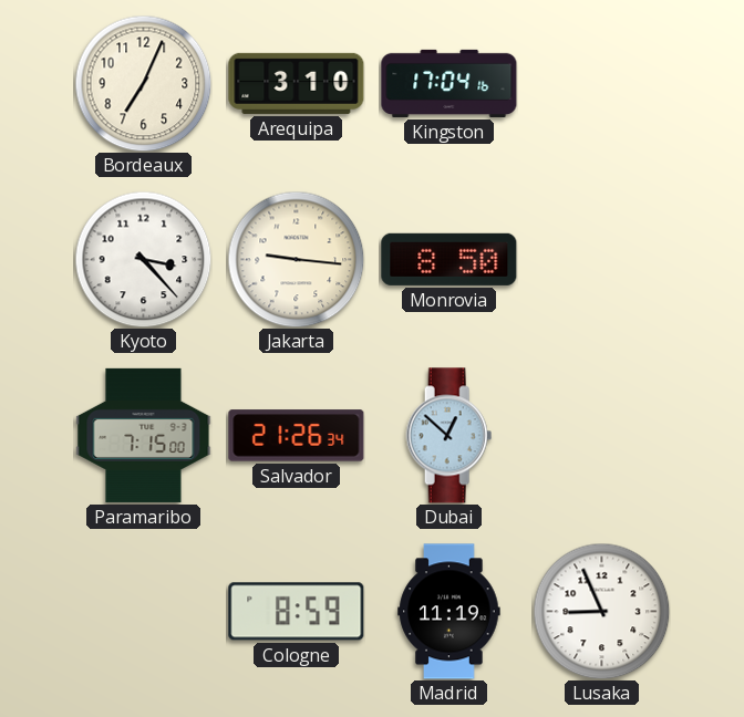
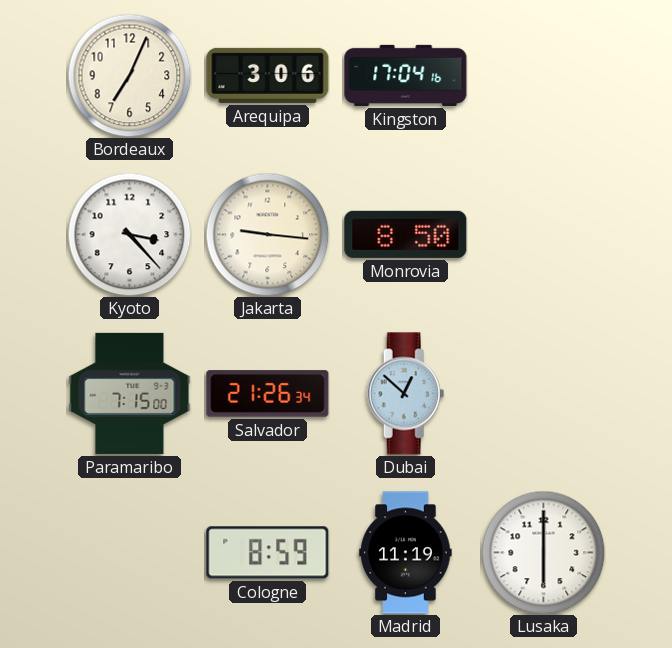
Arequipa: 3:10 -> 3:06
Lusaka: 8:56 -> 6:00
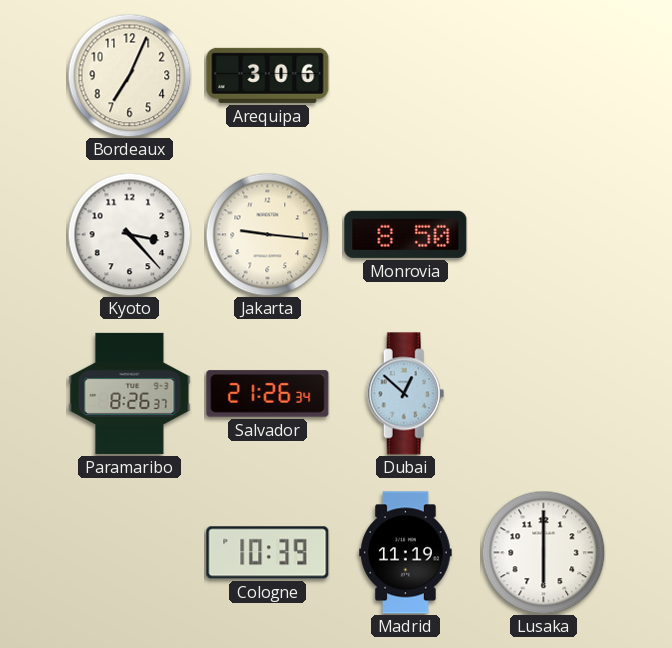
Kingston: 17:04 -> none
Paramaribo: 7:15 -> 8:26
Cologne: 8:59 -> 10:39
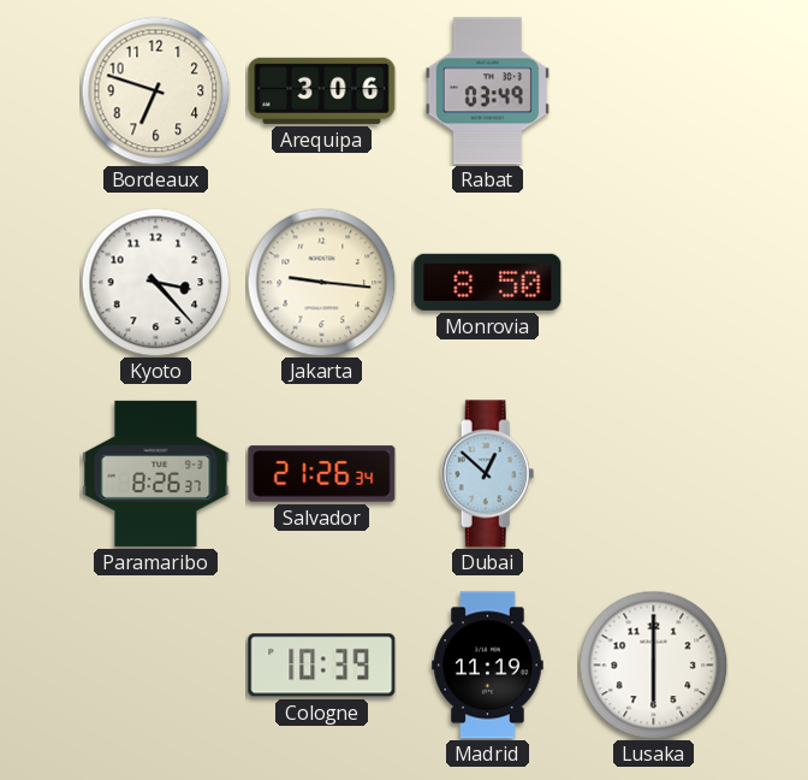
Bordeaux: 7:04 -> 6:48
Rabat: none -> 03:49
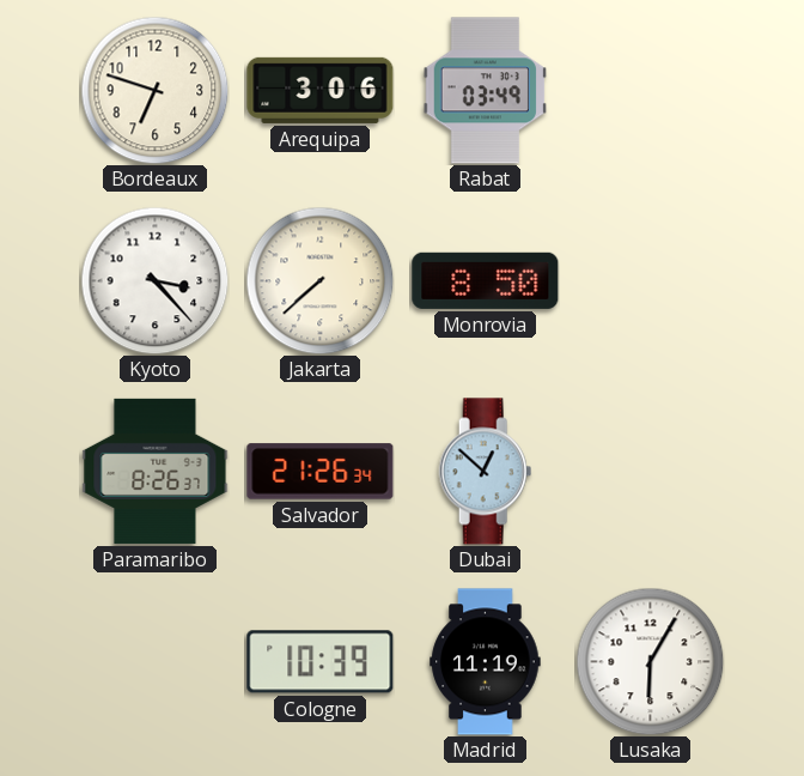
Jakarta: 9:16 -> 7:38
Lusaka: 6:00 -> 6:05
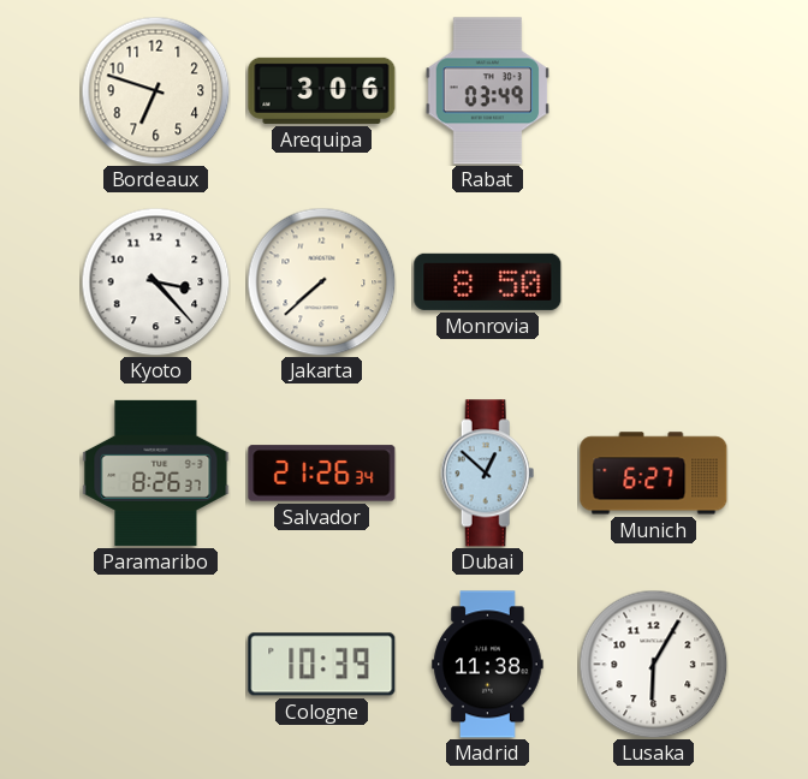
Munich: none -> 6:27
Madrid: 11:19 -> 11:38
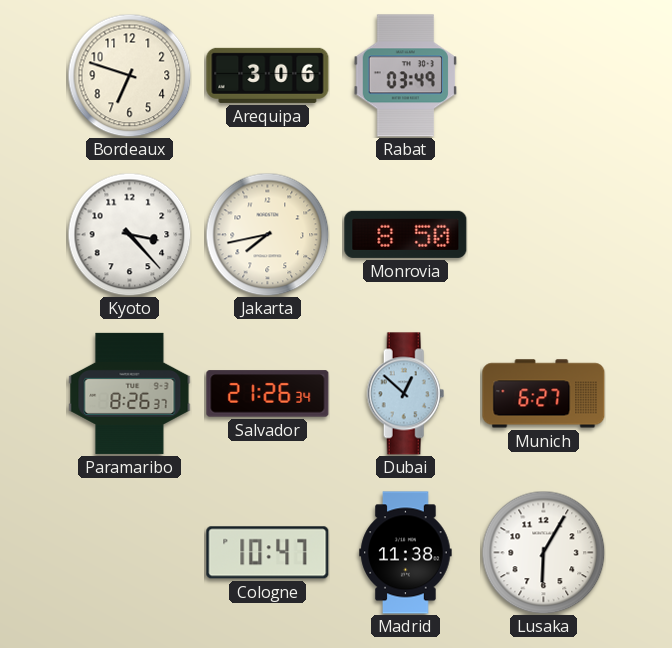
Jakarta: 7:38 -> 7:43
Cologne: 10:39 -> 10:47
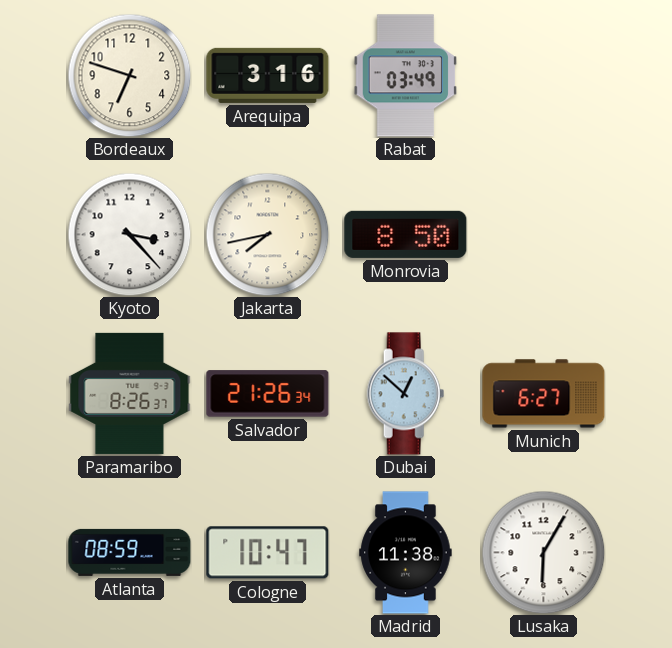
Arequipa: 3:06 -> 3:16
Atlanta: none -> 08:59
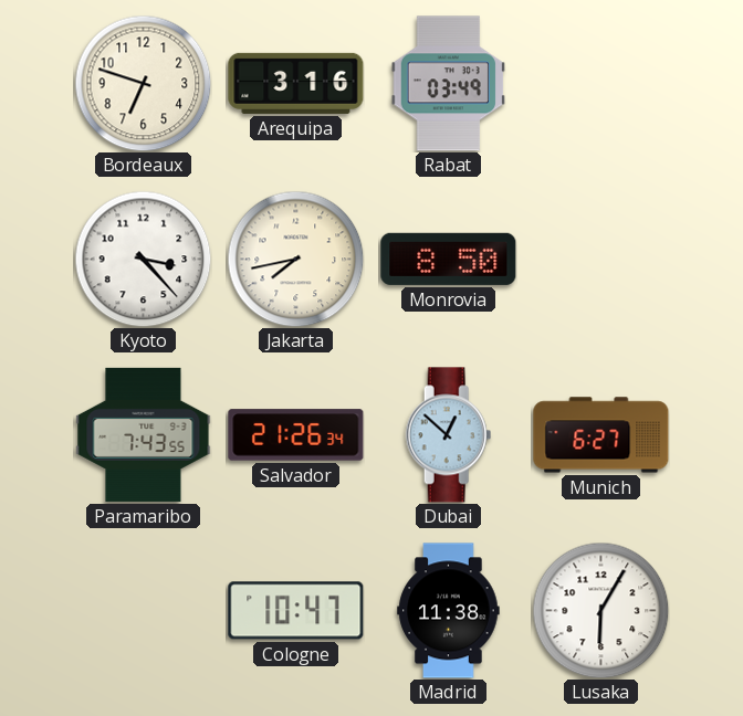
Paramaribo: 8:26 -> 7:43
Atlanta: 08:59 -> none
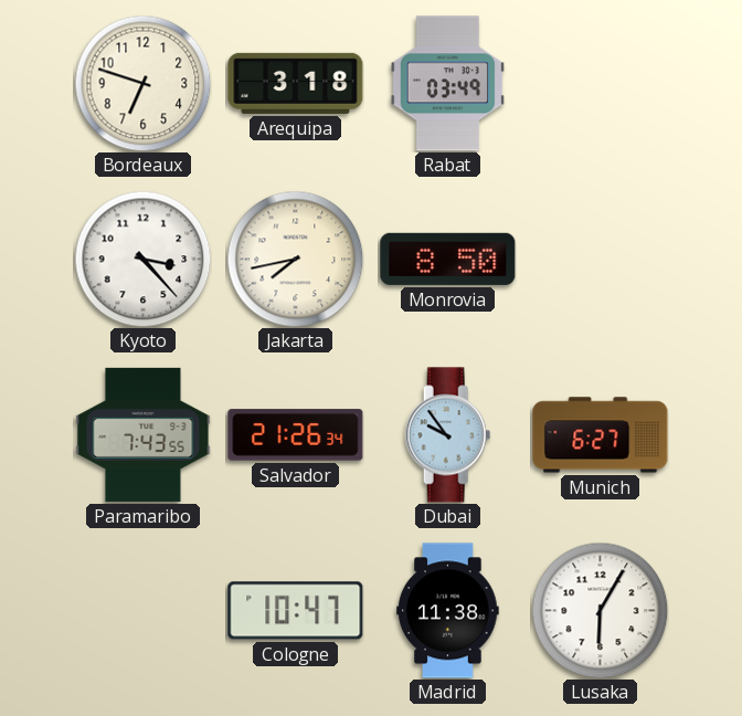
Arequipa: 3:16 -> 3:18
Dubai: 12:52 -> 9:54
